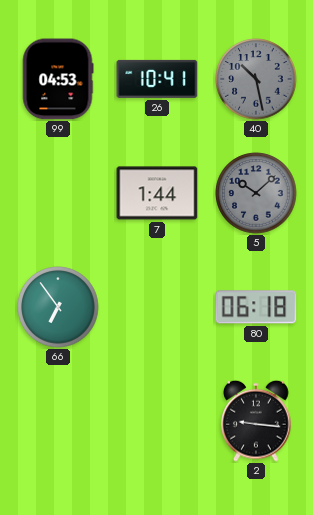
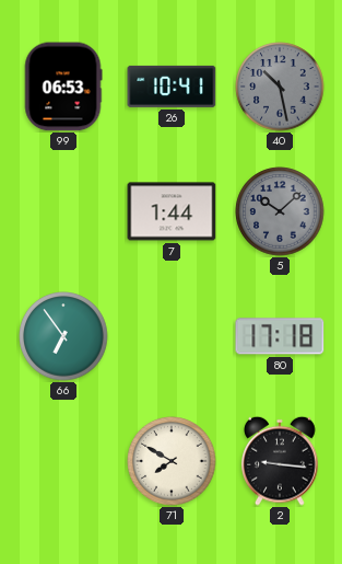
99: 04:53 -> 06:53
80: 06:18 -> 17:18
71: none -> 7:50
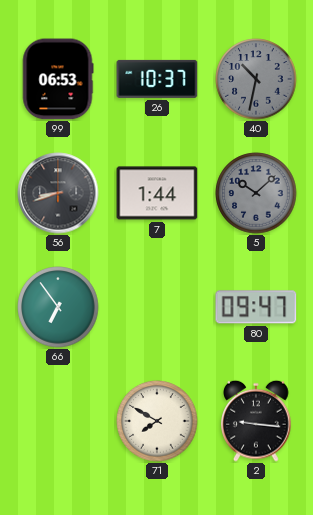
26: 10:41 -> 10:37
40: 10:28 -> 10:32
56: none -> 8:42
80: 17:18 -> 09:47
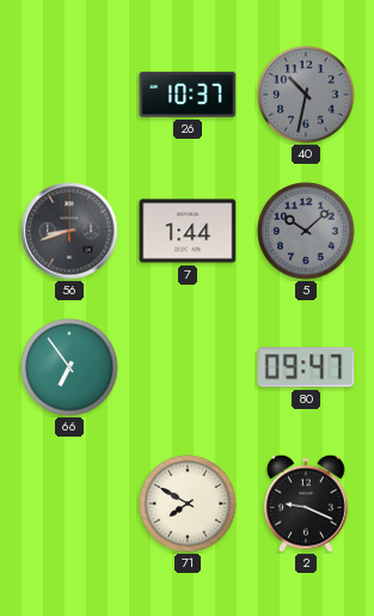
99: 06:53 -> none
2: 9:16 -> 9:19
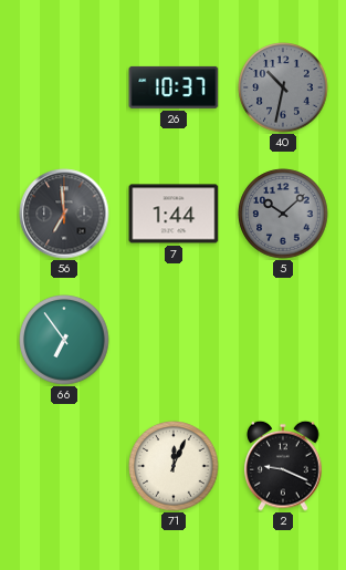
56: 8:42 -> 6:59
80: 09:47 -> none
71: 7:50 -> 12:04
